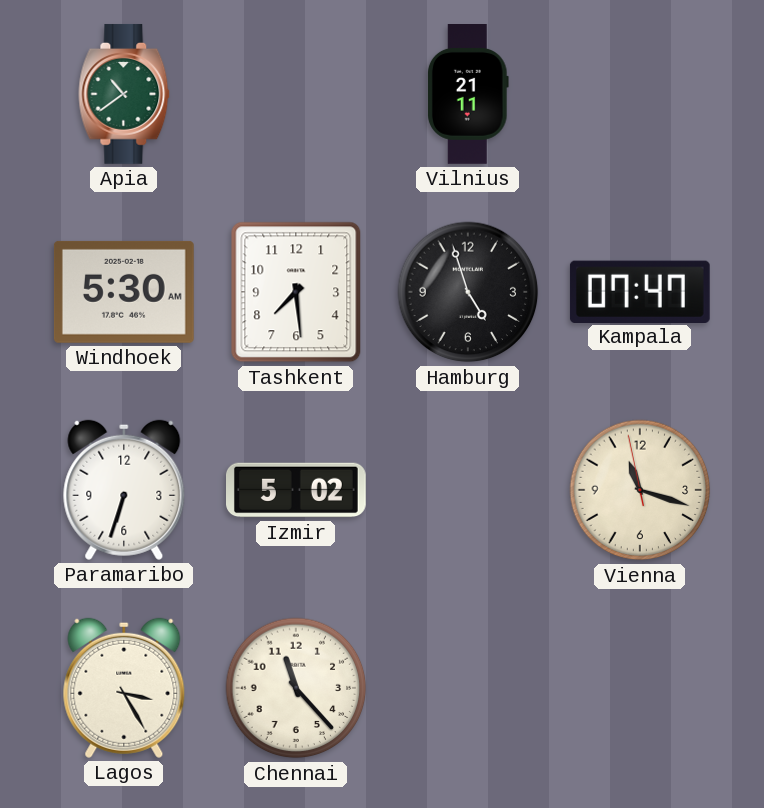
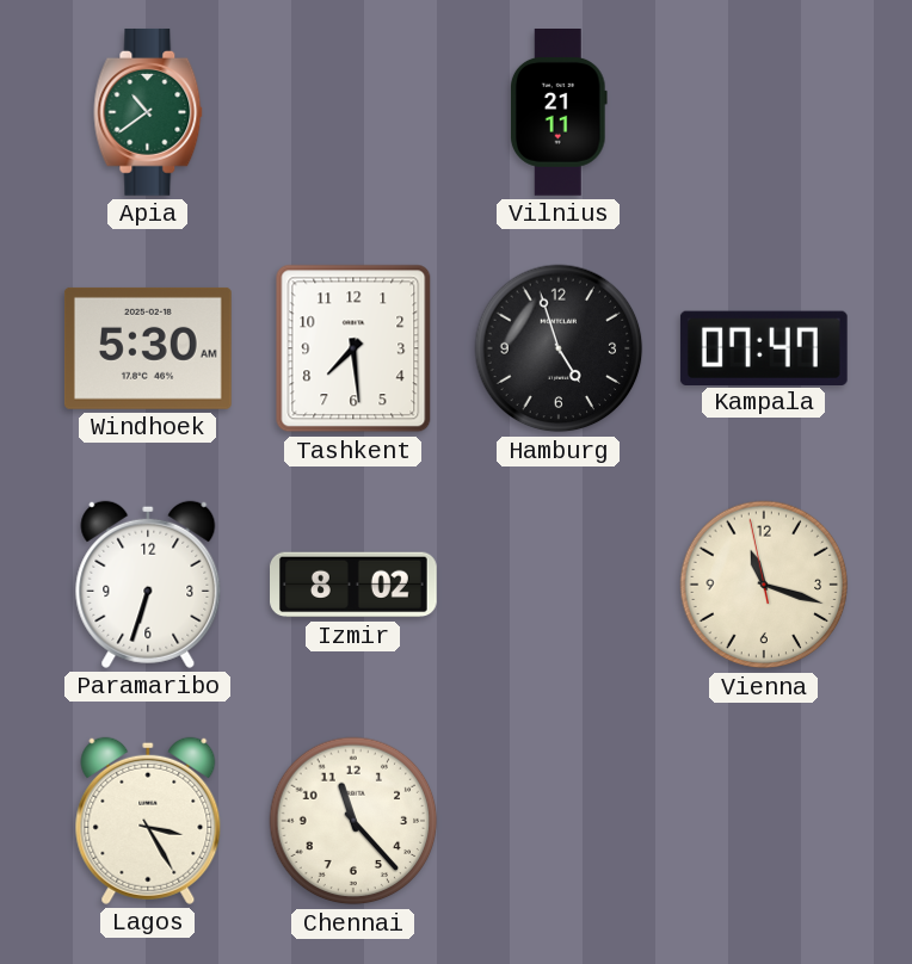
Izmir: 5:02 -> 8:02
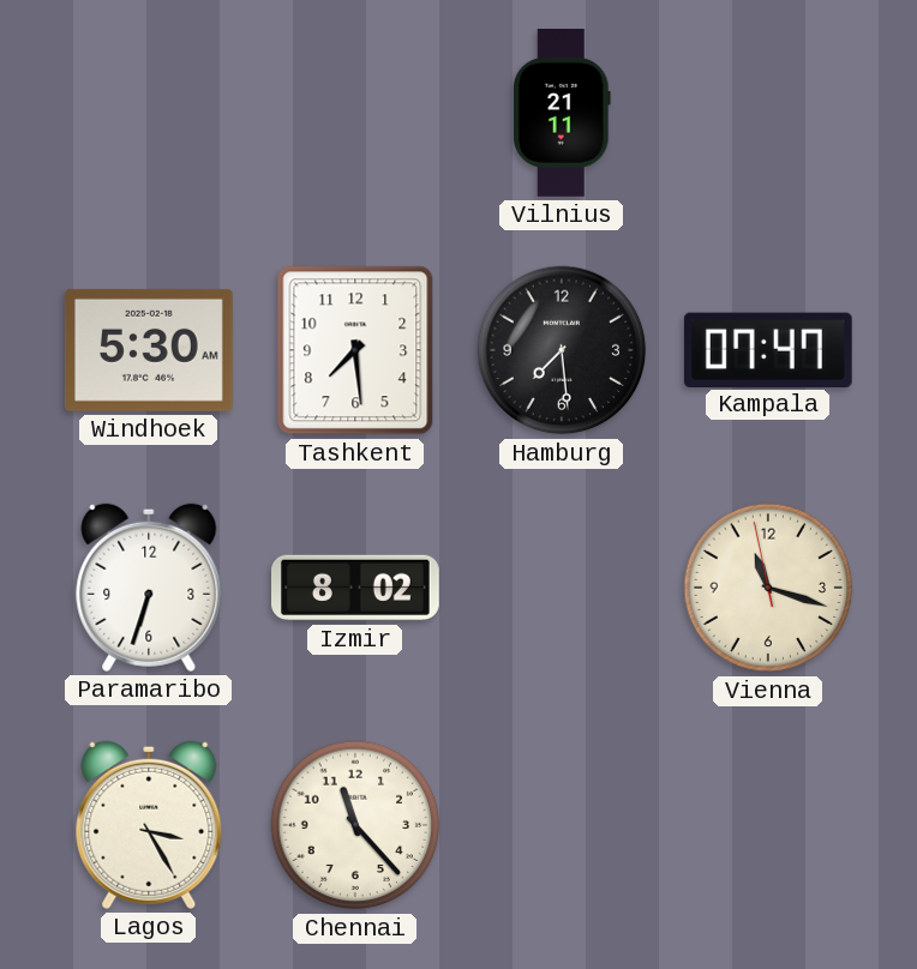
Apia: 10:39 -> none
Hamburg: 4:57 -> 7:29
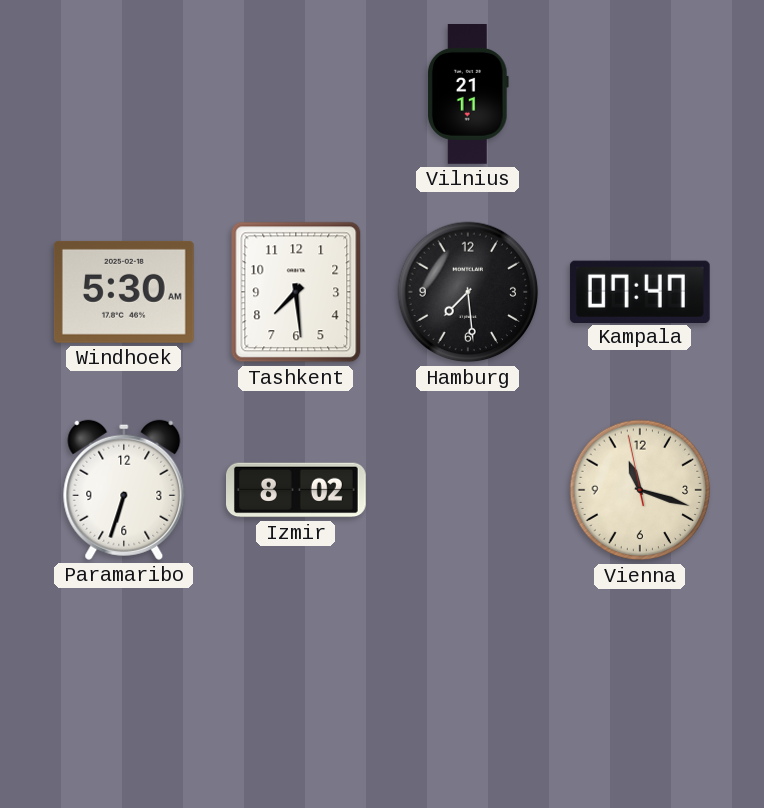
Lagos: 3:25 -> none
Chennai: 11:23 -> none
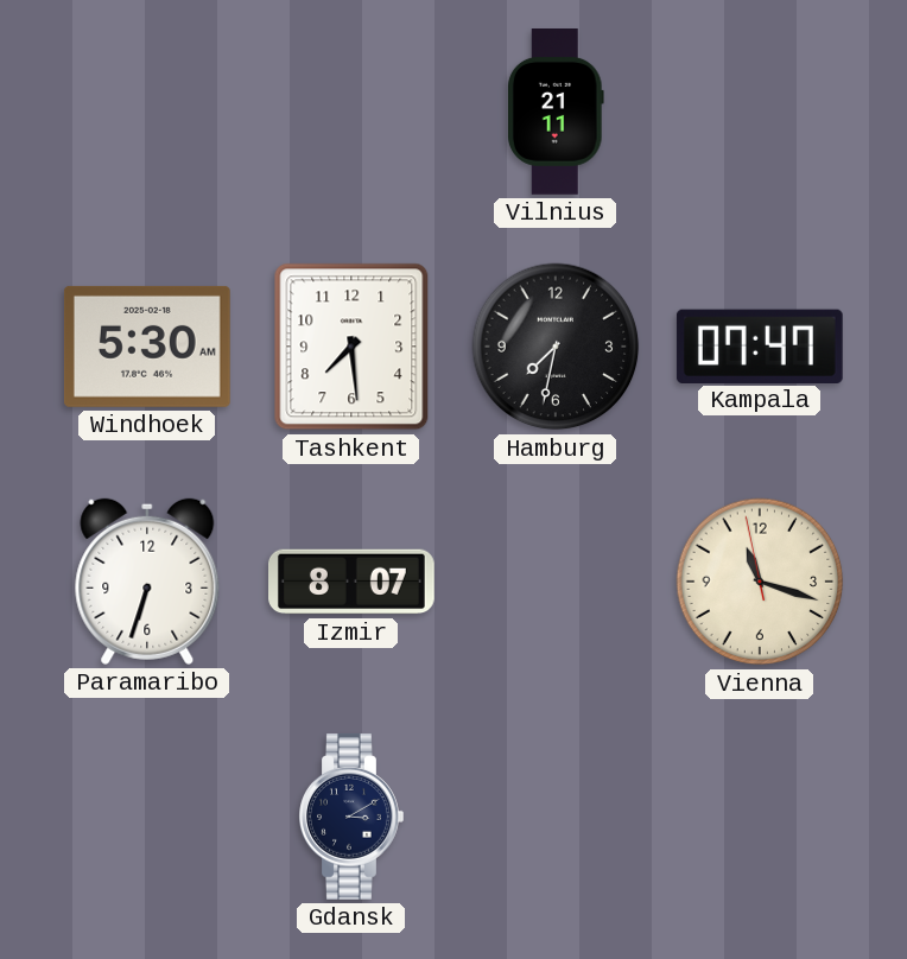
Hamburg: 7:29 -> 7:32
Izmir: 8:02 -> 8:07
Gdansk: none -> 3:10
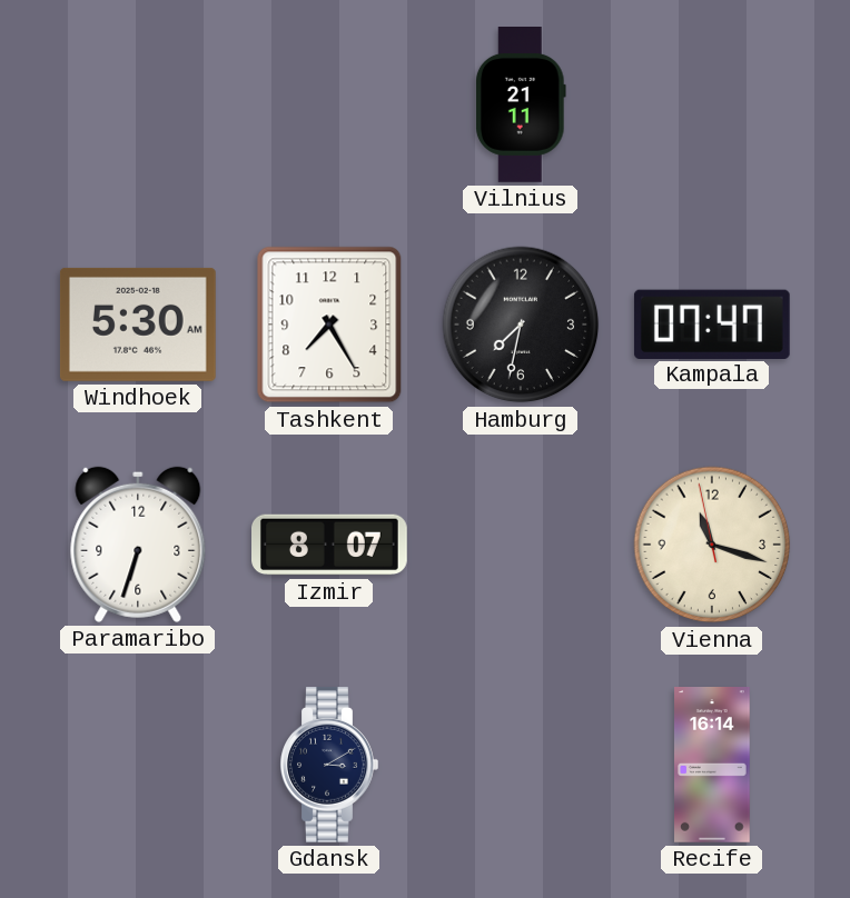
Tashkent: 7:29 -> 7:25
Recife: none -> 16:14
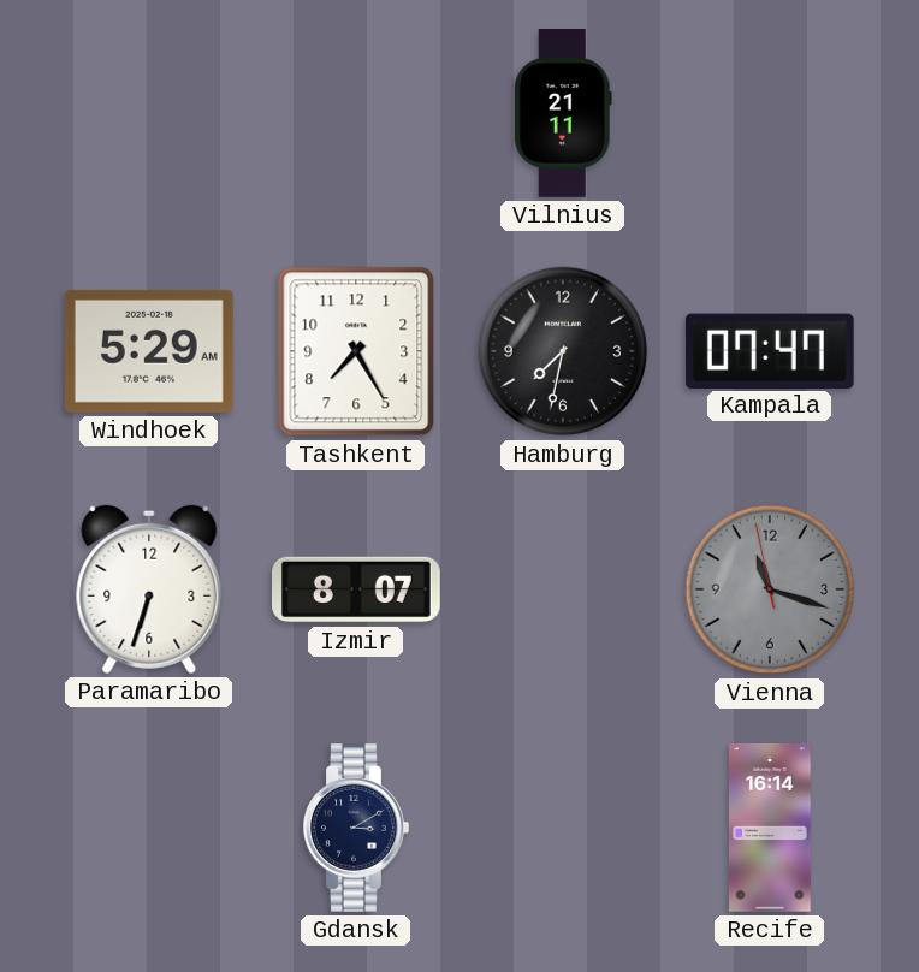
Windhoek: 5:30 -> 5:29
Vienna dial: cream -> grey
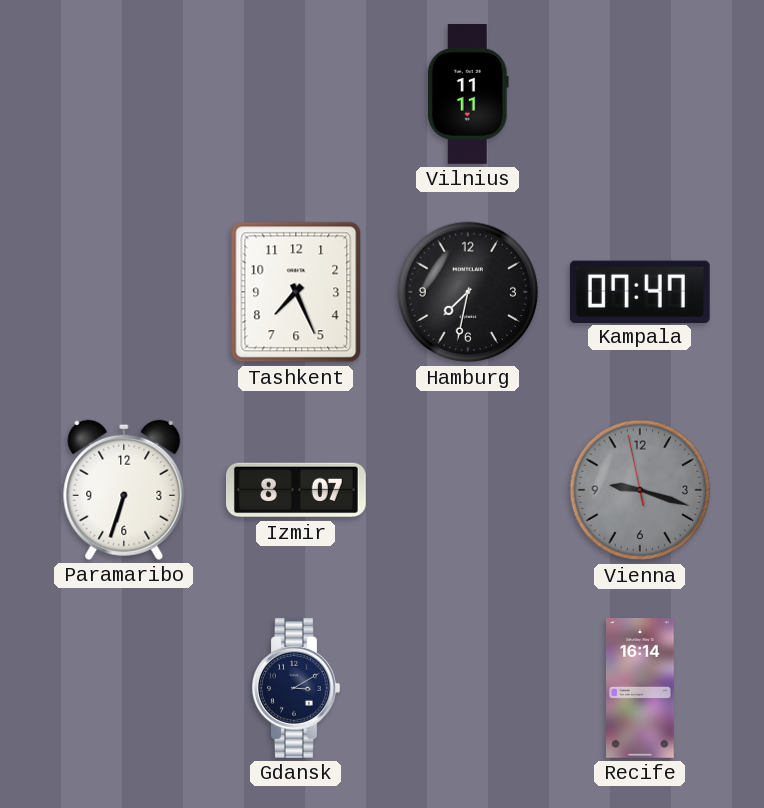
Vilnius: 21:11 -> 11:11
Windhoek: 5:29 -> none
Tashkent: 7:25 -> 7:26
Vienna: 11:17 -> 9:17
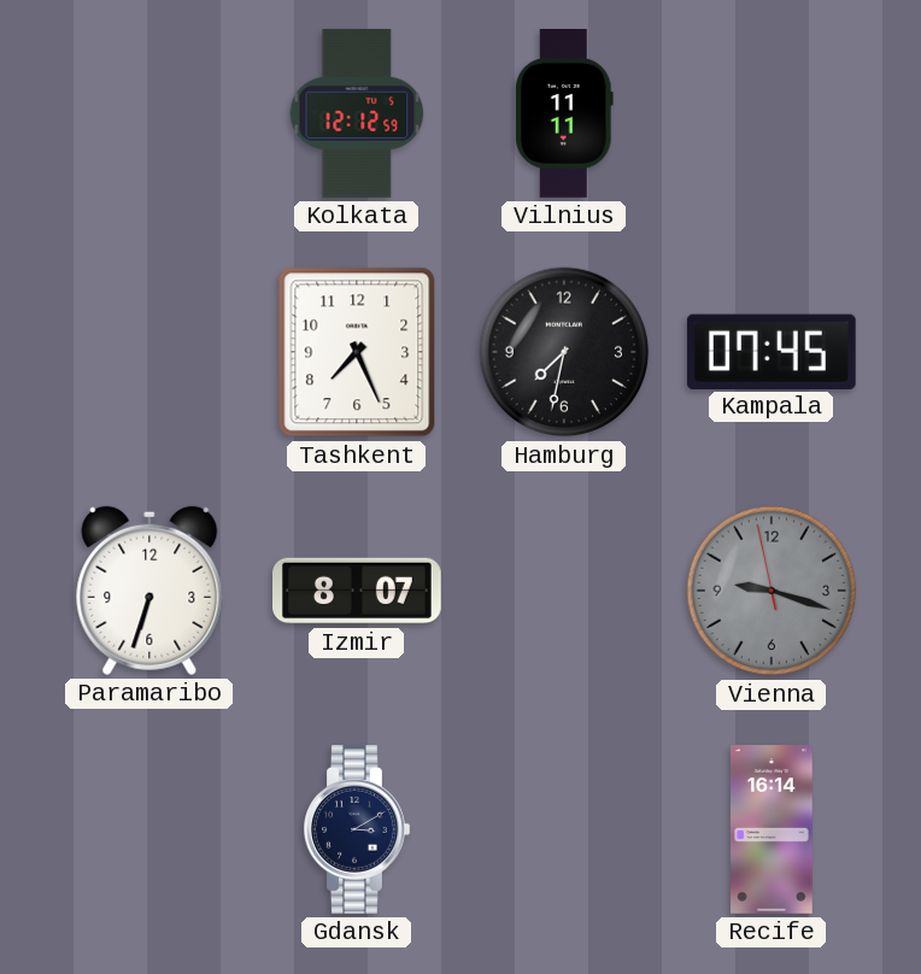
Kolkata: none -> 12:12
Kampala: 07:47 -> 07:45
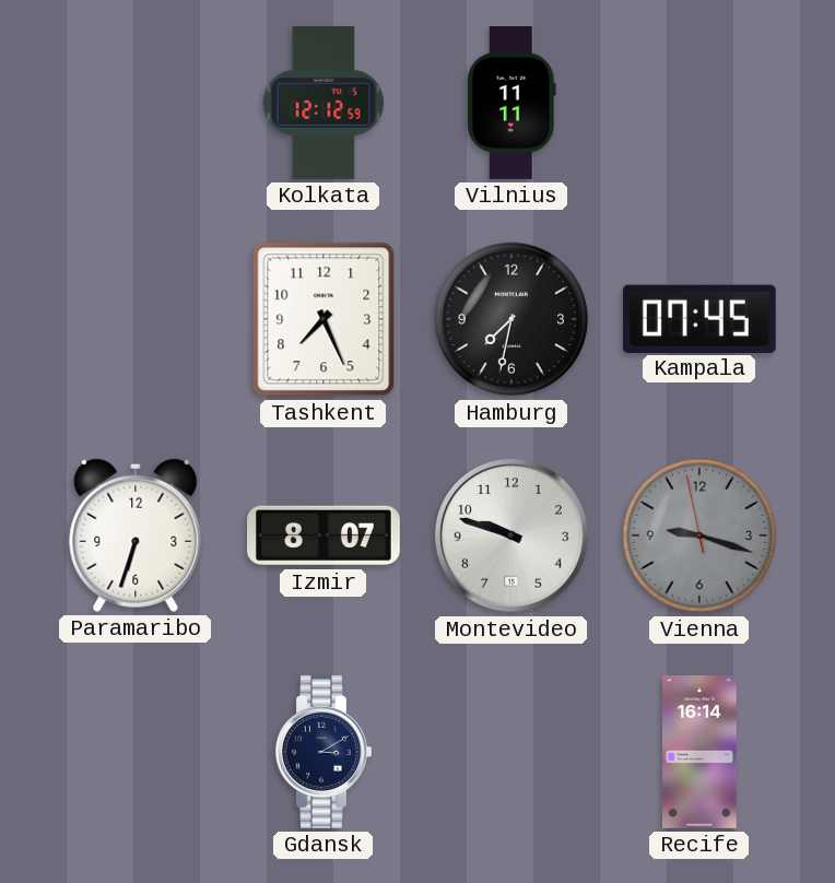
Montevideo: none -> 9:48
